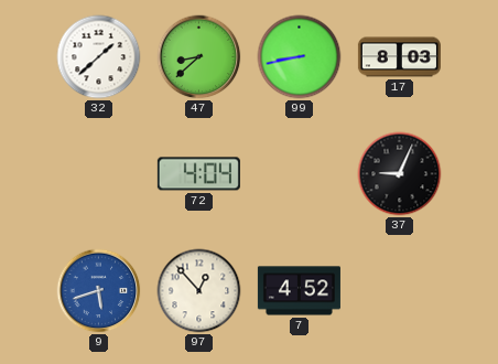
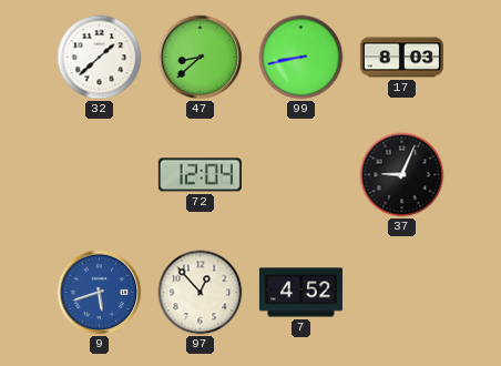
72: 4:04 -> 12:04
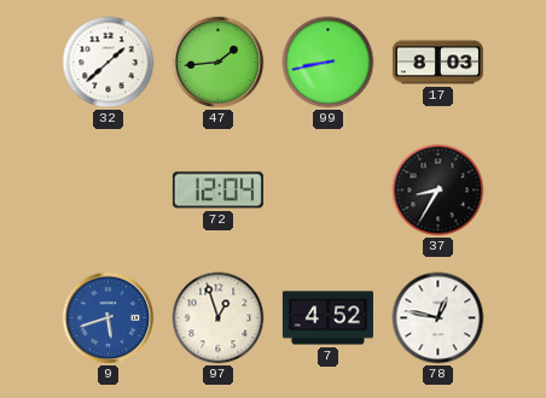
47: 8:38 -> 1:44
37: 9:04 -> 8:35
97: 12:53 -> 12:57
78: none -> 12:47
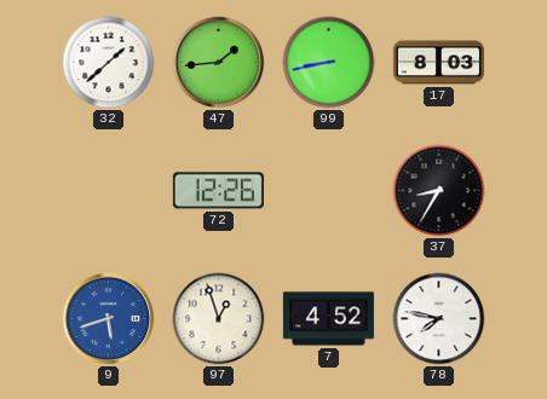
72: 12:04 -> 12:26
78: 12:47 -> 7:47
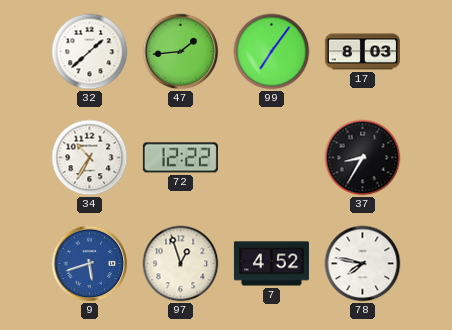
99: 8:43 -> 7:06
34: none -> 10:35
72: 12:26 -> 12:22
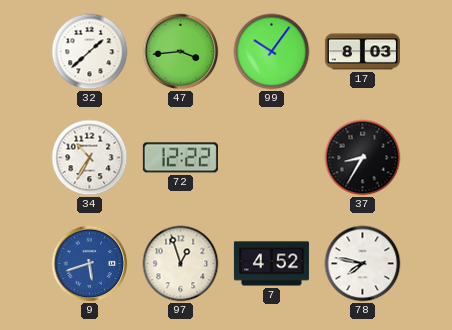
47: 1:44 -> 3:44
99: 7:06 -> 10:06
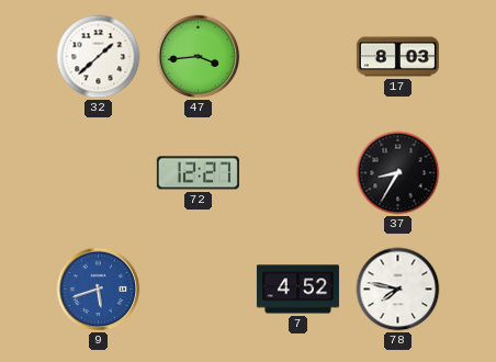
99: 10:06 -> none
34: 10:35 -> none
72: 12:22 -> 12:27
97: 12:57 -> none
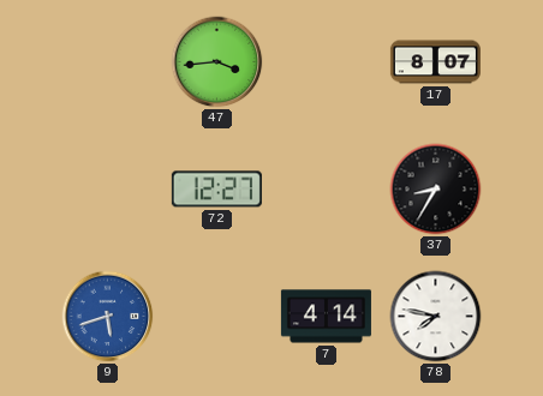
32: 1:38 -> none
17: 8:03 -> 8:07
7: 4:52 -> 4:14
